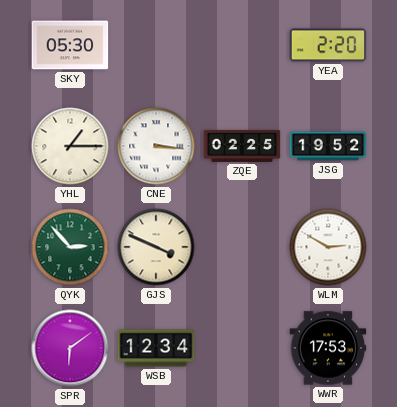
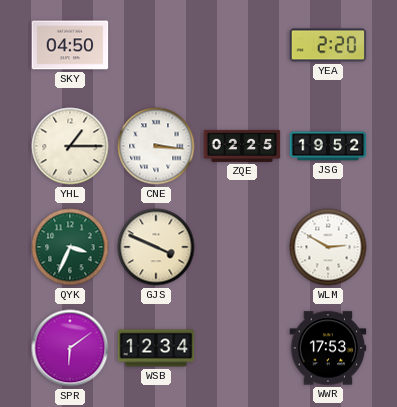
SKY: 05:30 -> 04:50
QYK: 2:53 -> 3:34
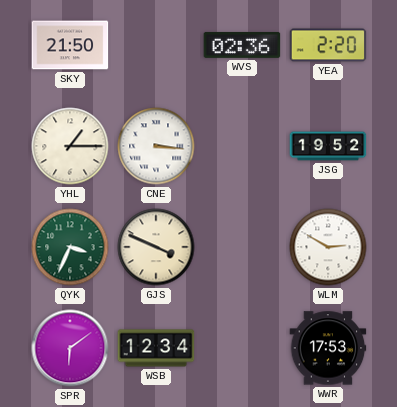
SKY: 04:50 -> 21:50
WVS: none -> 02:36
ZQE: 02:25 -> none
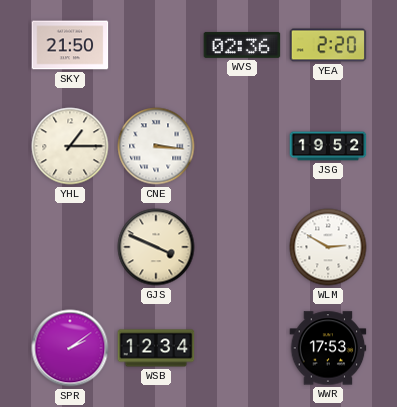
QYK: 3:34 -> none
SPR: 6:09 -> 2:09
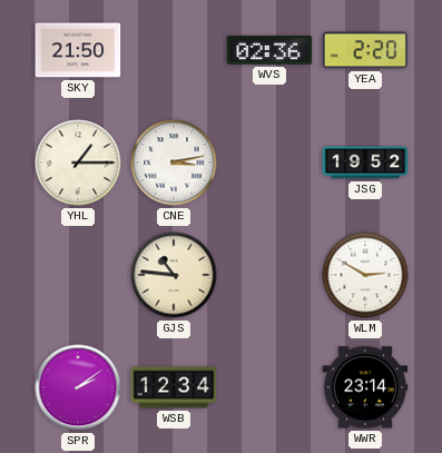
CNE: 3:16 -> 3:13
GJS: 3:49 -> 10:46
WWR: 17:53 -> 23:14
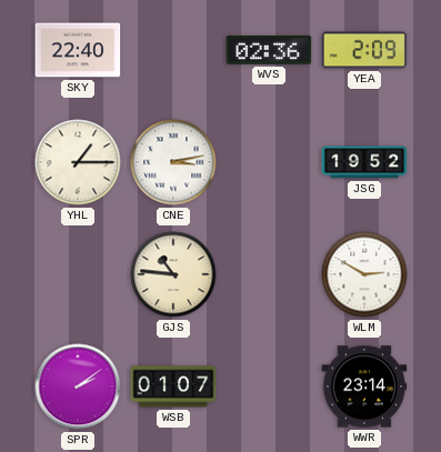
SKY: 21:50 -> 22:40
YEA: 2:20 -> 2:09
WSB: 12:34 -> 01:07
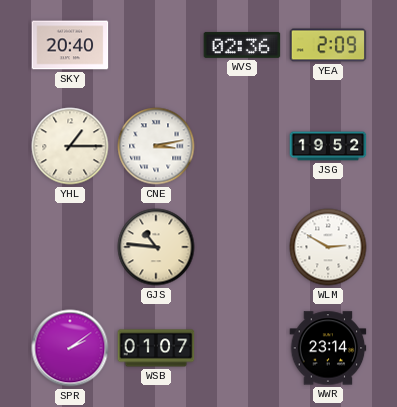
SKY: 22:40 -> 20:40
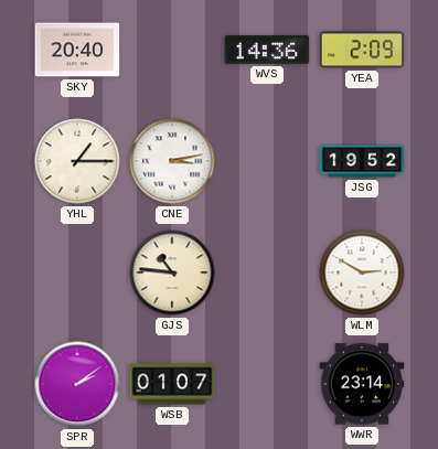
WVS: 02:36 -> 14:36
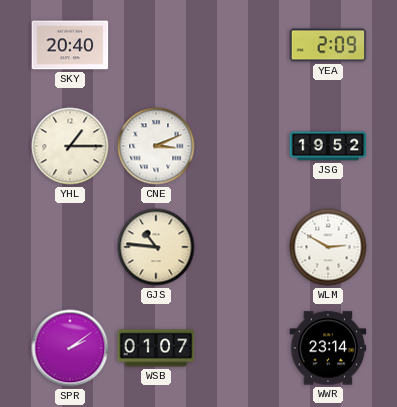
WVS: 14:36 -> none
CNE: 3:13 -> 3:11
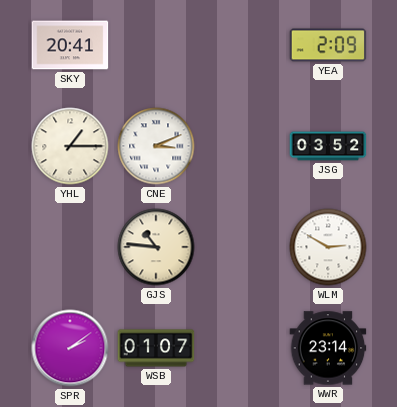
SKY: 20:40 -> 20:41
JSG: 19:52 -> 03:52
